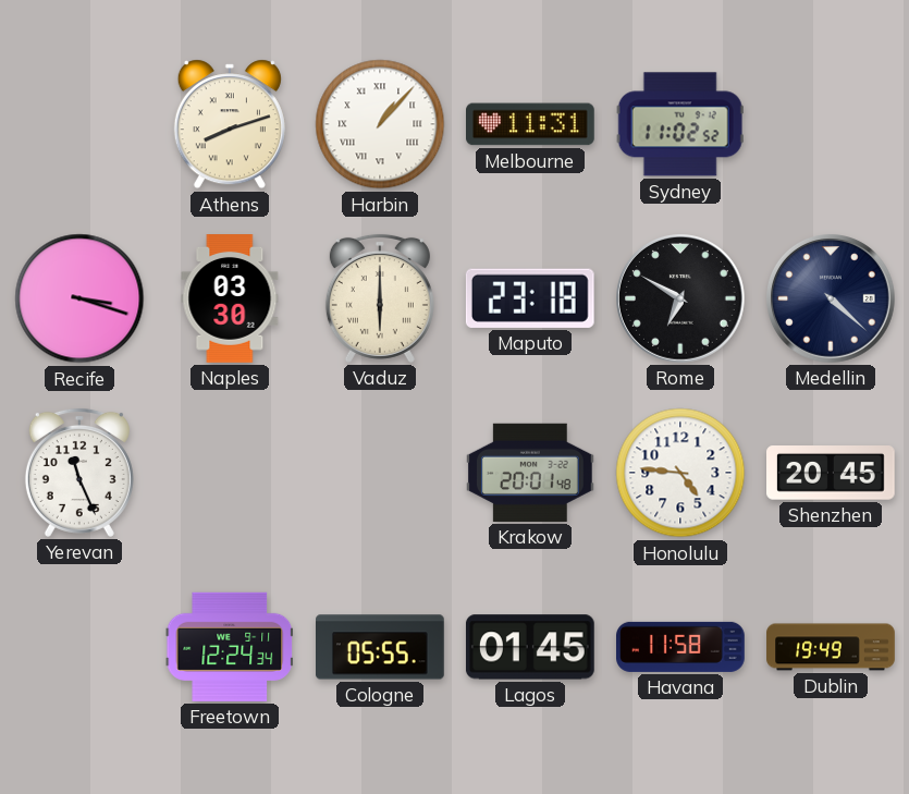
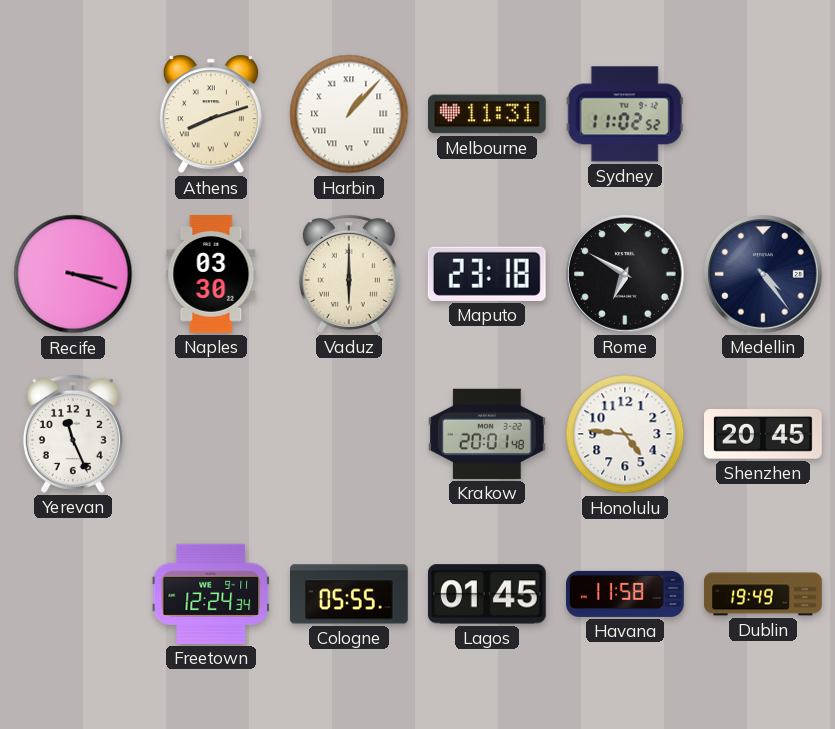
Medellin: 4:22 -> 4:24
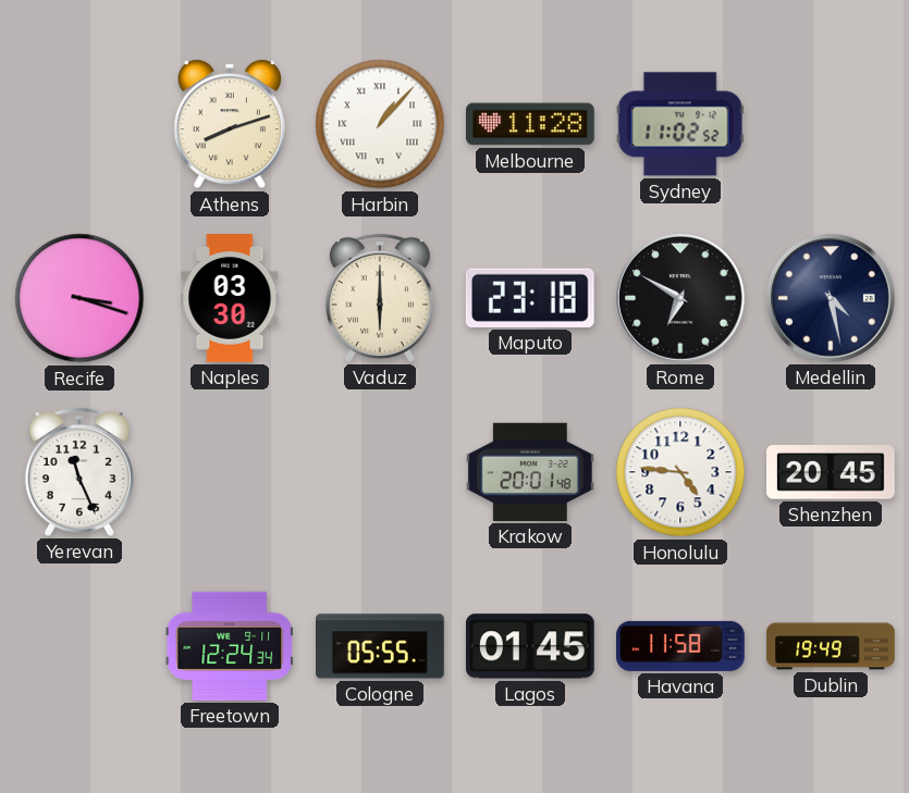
Melbourne: 11:31 -> 11:28
Medellin: 4:24 -> 4:28
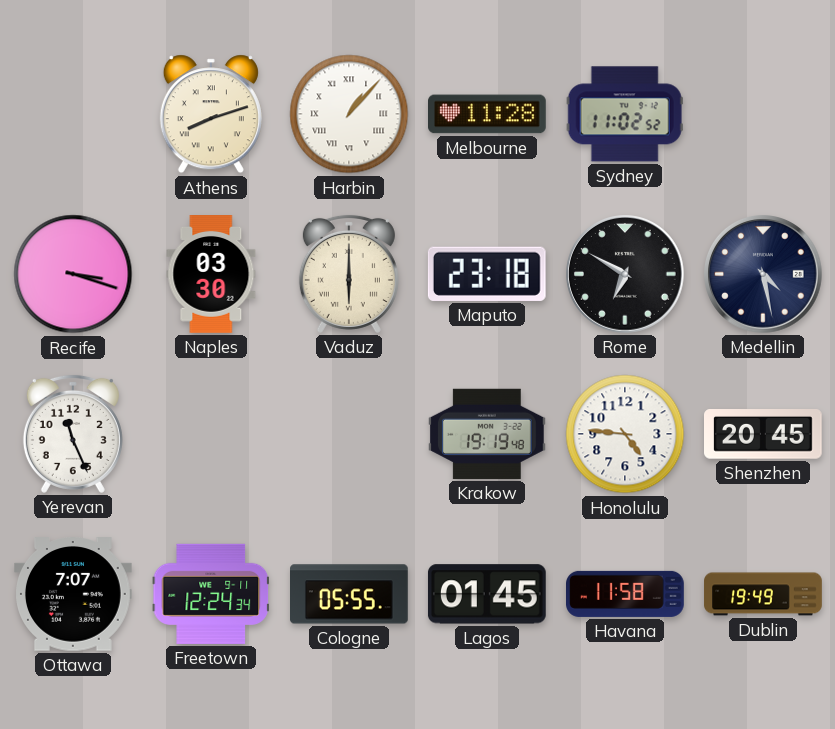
Krakow: 20:01 -> 19:19
Ottawa: none -> 7:07
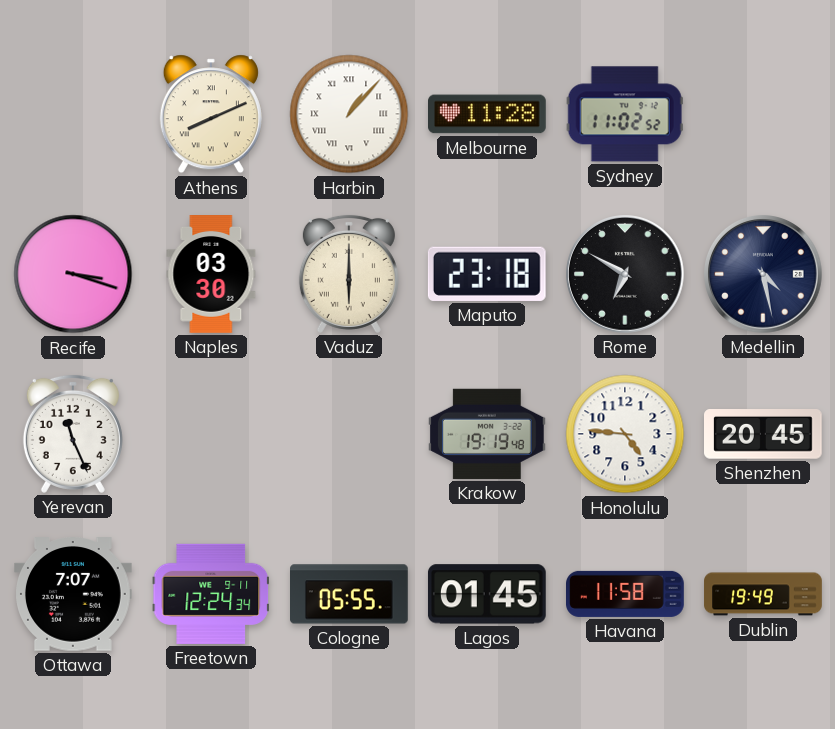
Athens: 8:12 -> 8:11
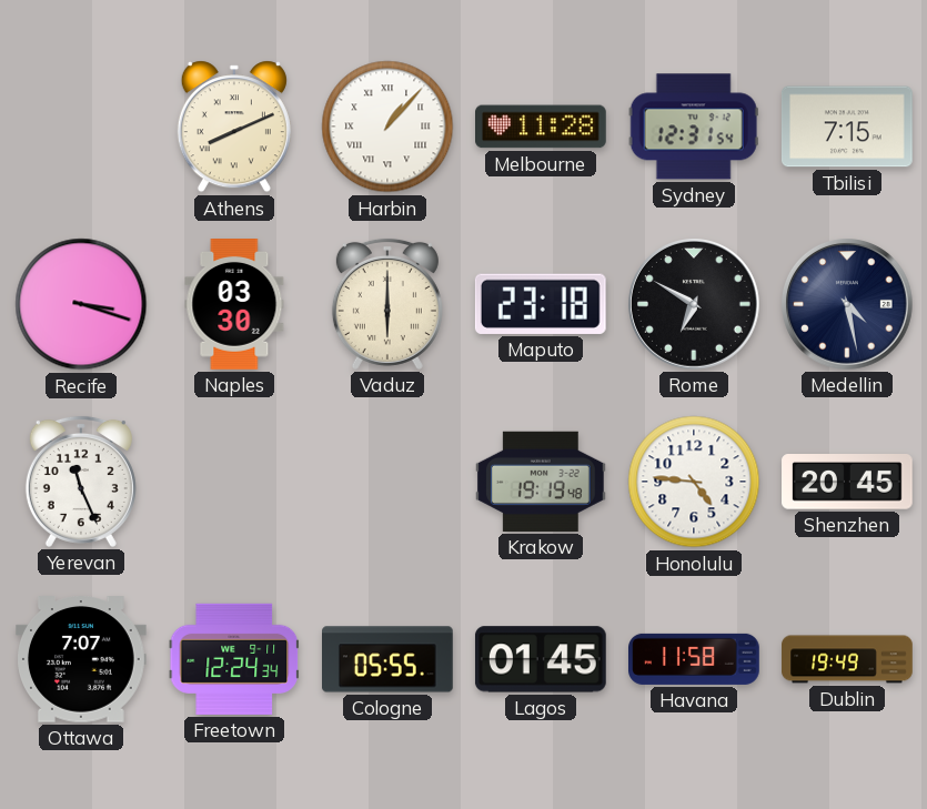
Sydney: 11:02 -> 12:31
Tbilisi: none -> 7:15
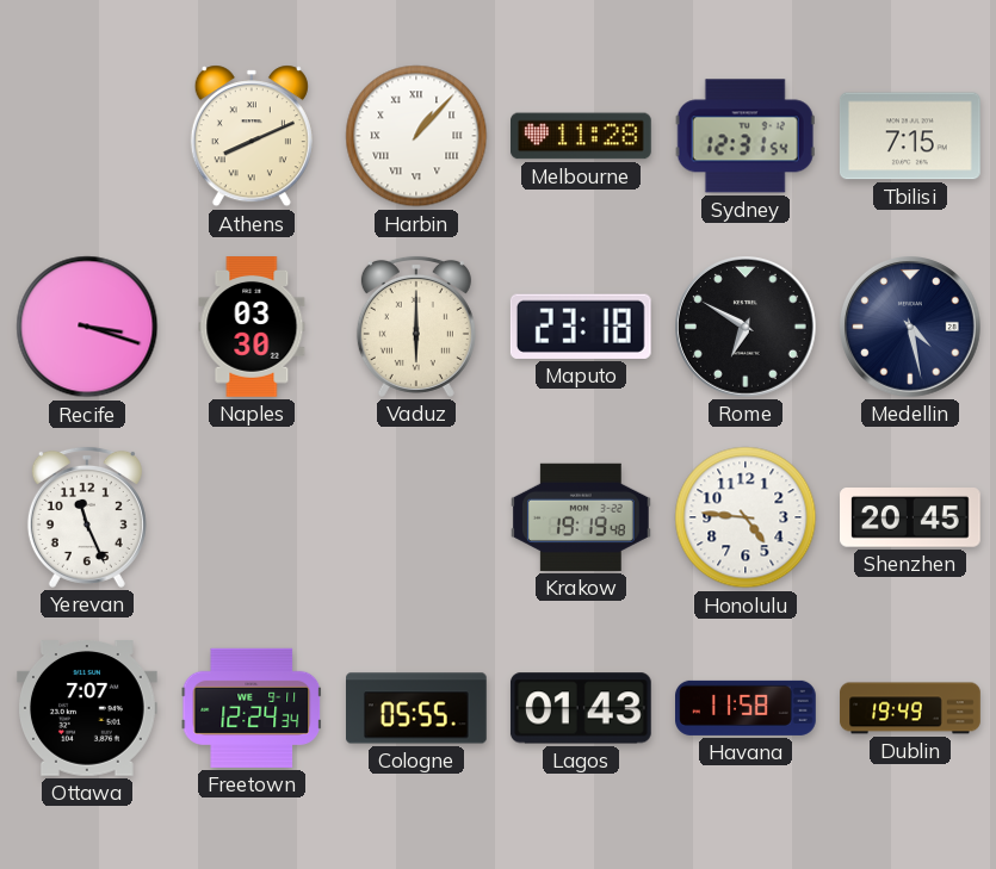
Lagos: 01:45 -> 01:43
